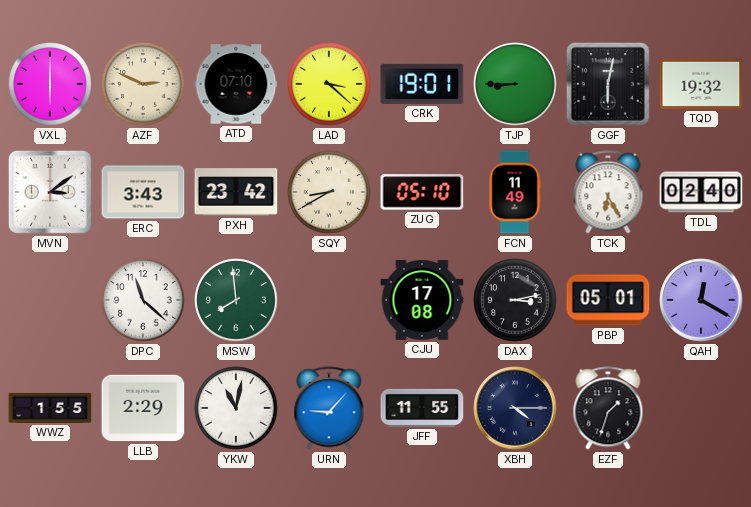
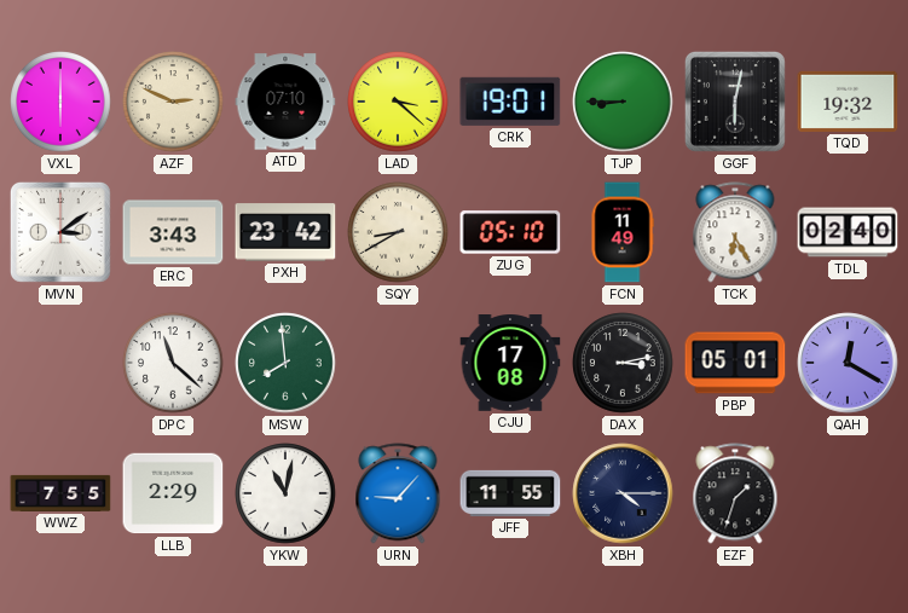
WWZ: 1:55 -> 7:55
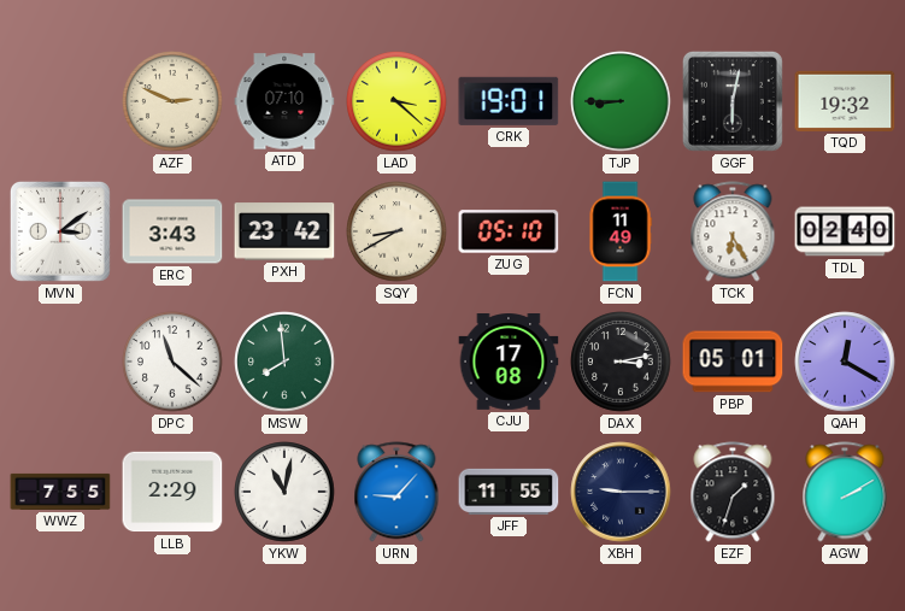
VXL: 6:00 -> none
XBH: 4:15 -> 9:15
AGW: none -> 2:10
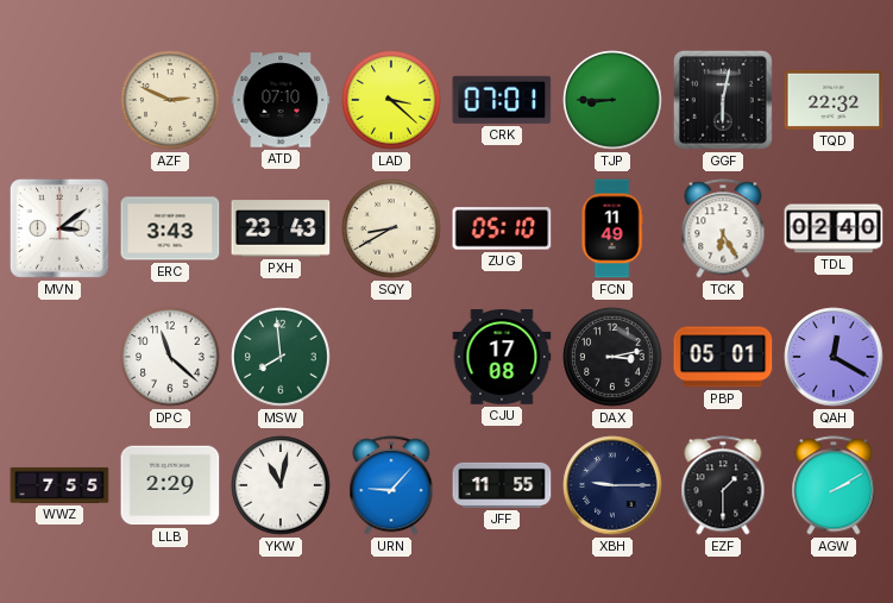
CRK: 19:01 -> 07:01
TQD: 19:32 -> 22:32
PXH: 23:42 -> 23:43
EZF: 1:33 -> 1:30
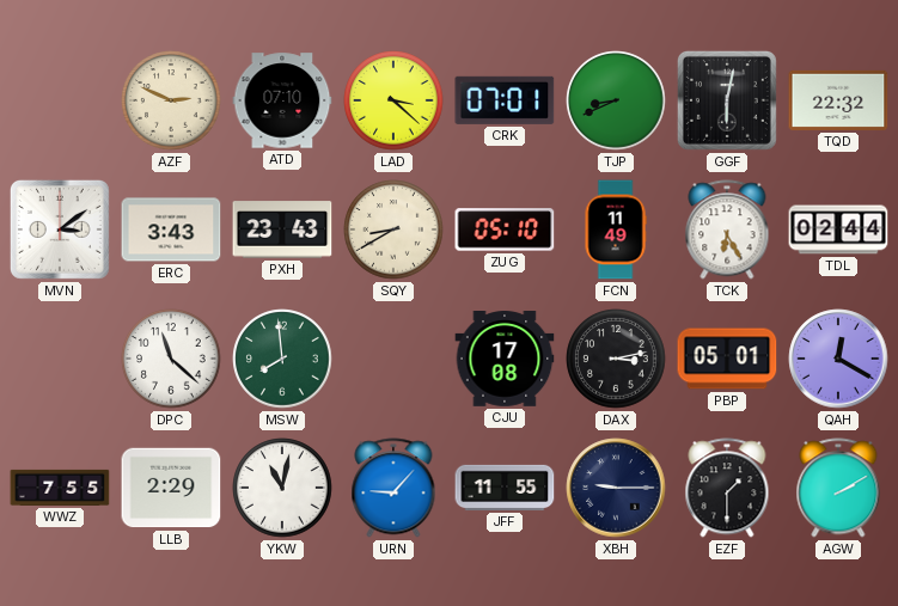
TJP: 8:45 -> 8:41
TDL: 02:40 -> 02:44
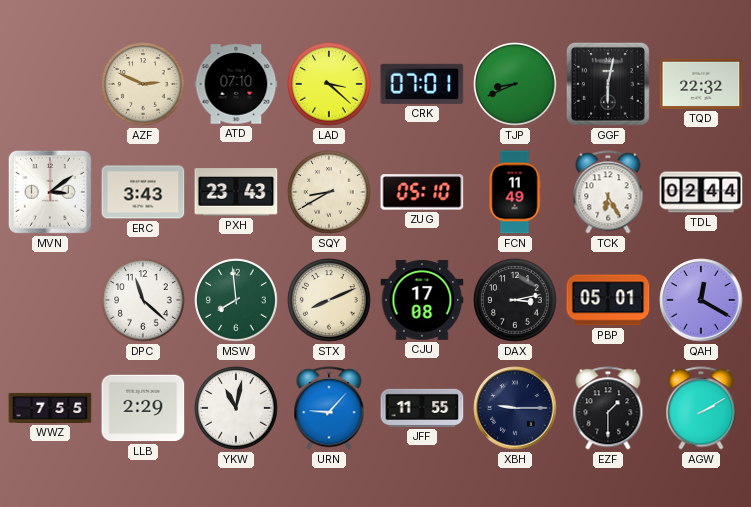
STX: none -> 8:11
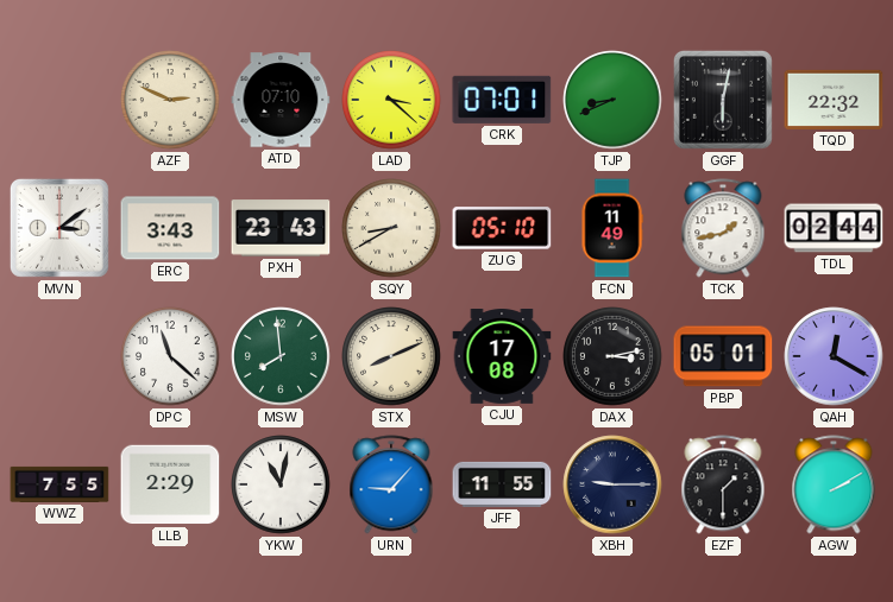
TCK: 6:25 -> 1:43
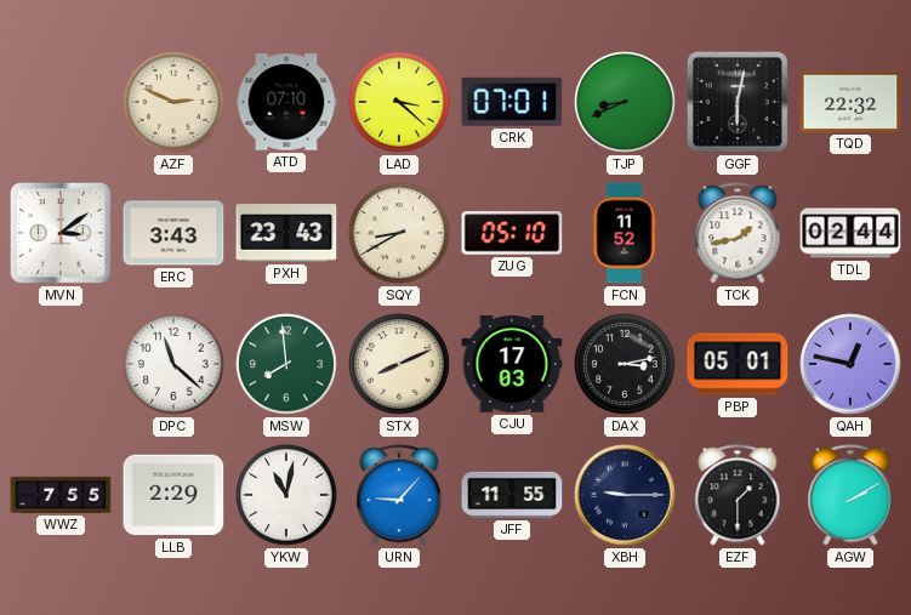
FCN: 11:49 -> 11:52
CJU: 17:08 -> 17:03
QAH: 12:20 -> 12:47
